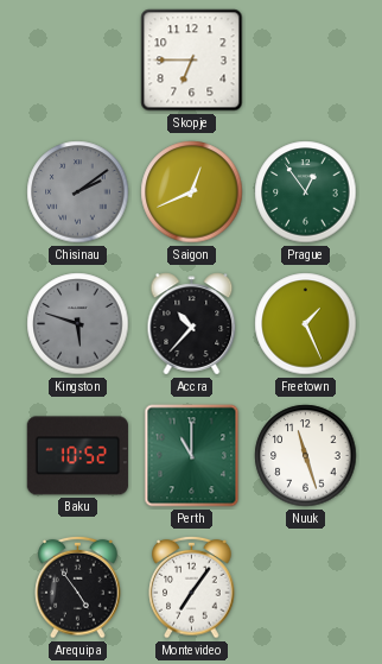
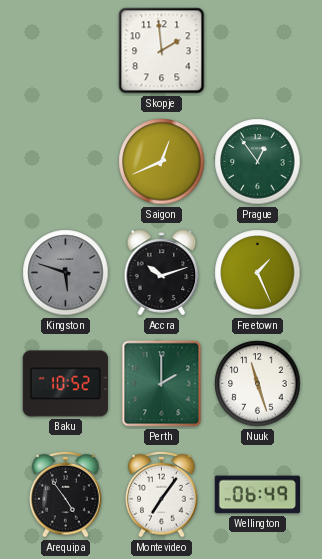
Skopje: 6:45 -> 1:59
Chisinau: 2:09 -> none
Accra: 10:37 -> 10:12
Perth: 11:00 -> 2:00
Wellington: none -> 06:49
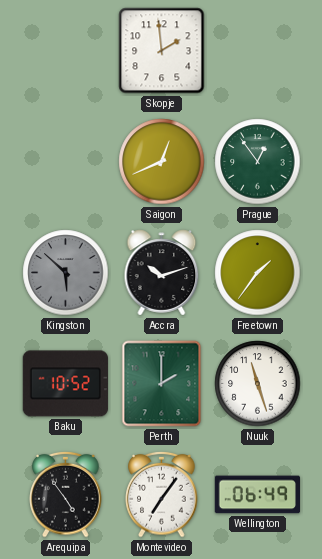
Kingston: 5:48 -> 5:52
Freetown: 1:26 -> 1:36
